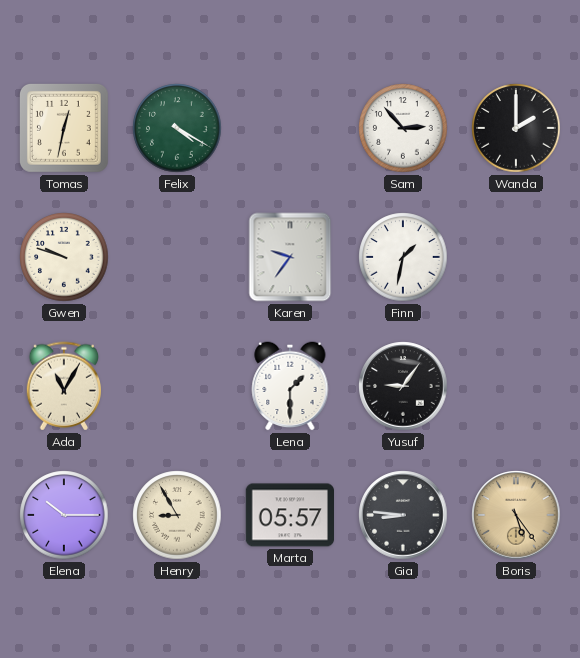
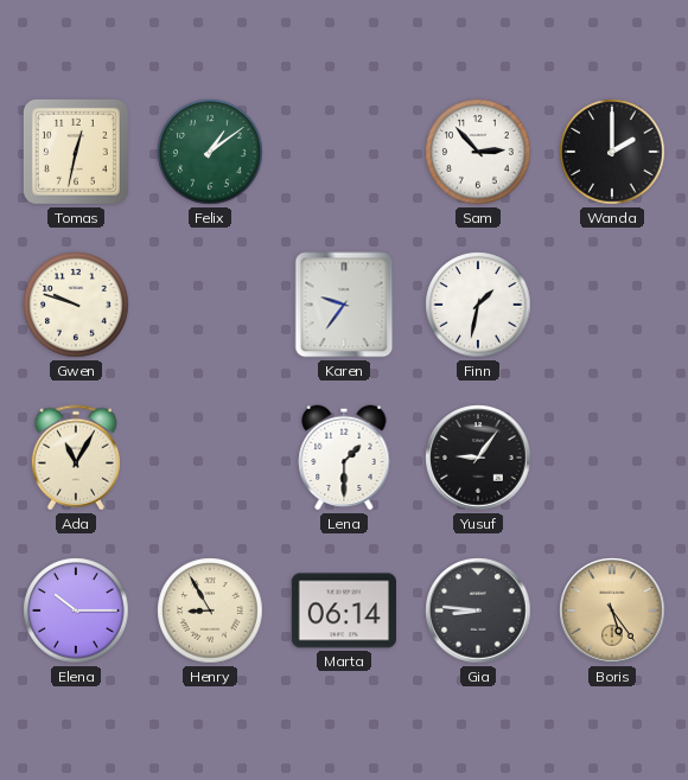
Felix: 4:20 -> 1:09
Marta: 05:57 -> 06:14
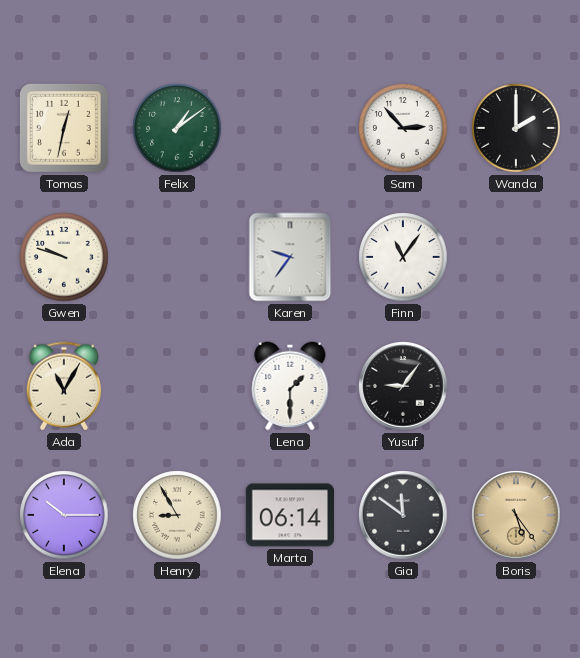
Finn: 1:32 -> 11:06
Gia: 8:46 -> 11:51
